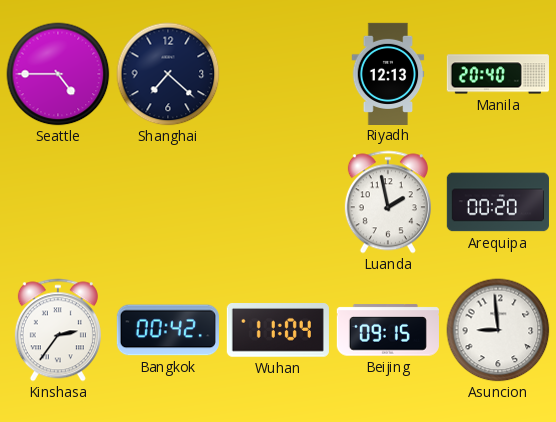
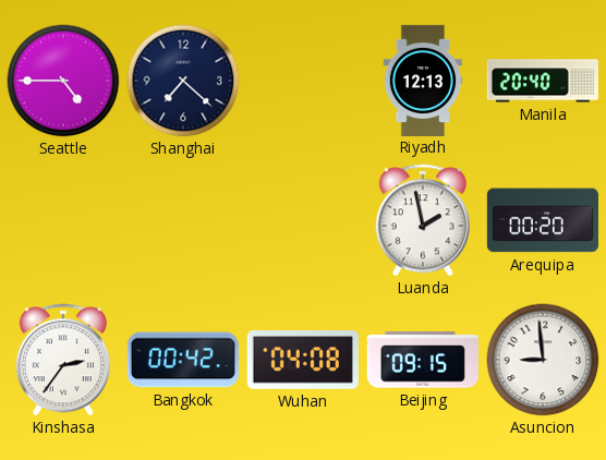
Wuhan: 11:04 -> 04:08
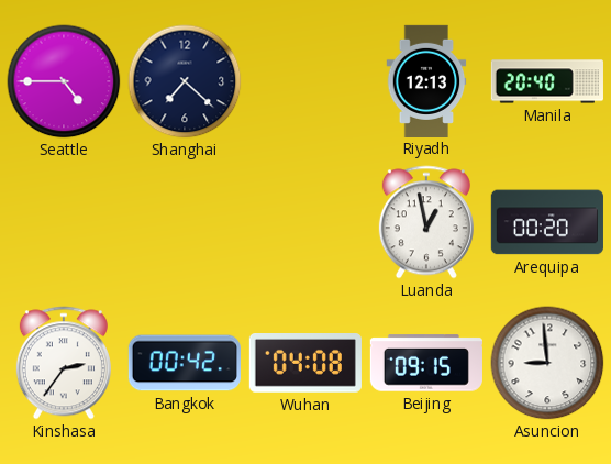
Luanda: 1:58 -> 12:58
